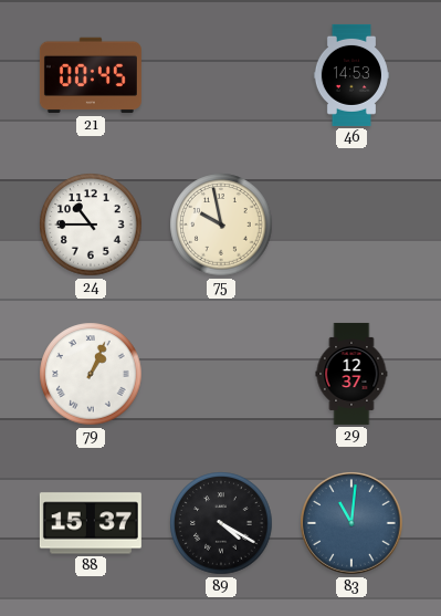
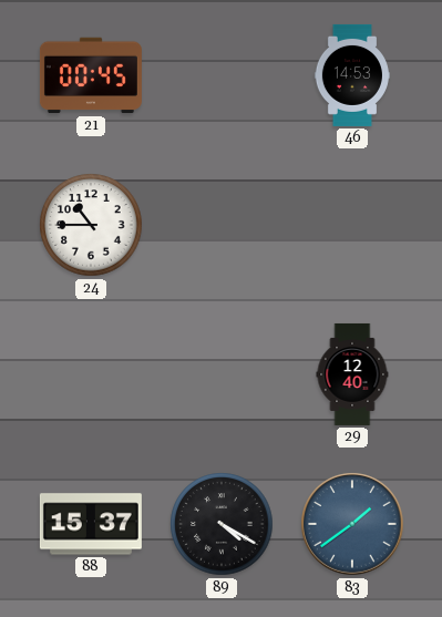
75: 9:58 -> none
79: 1:04 -> none
29: 12:37 -> 12:40
83: 11:01 -> 1:39
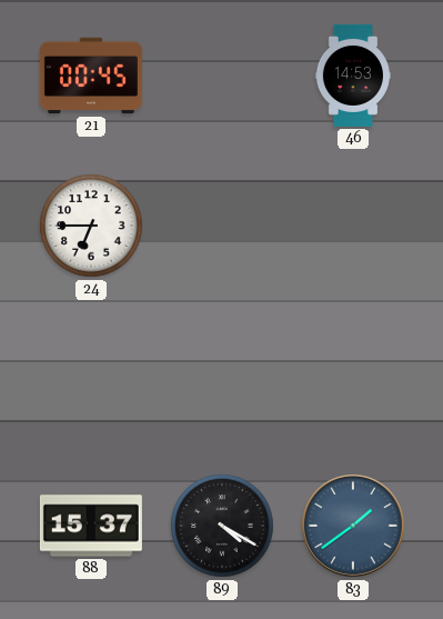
24: 10:45 -> 6:45
29: 12:40 -> none
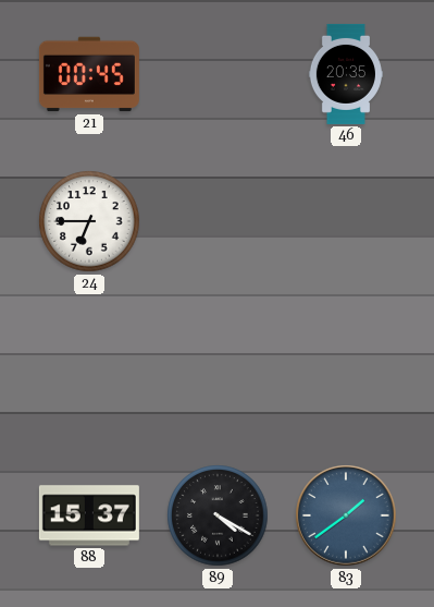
46: 14:53 -> 20:35
